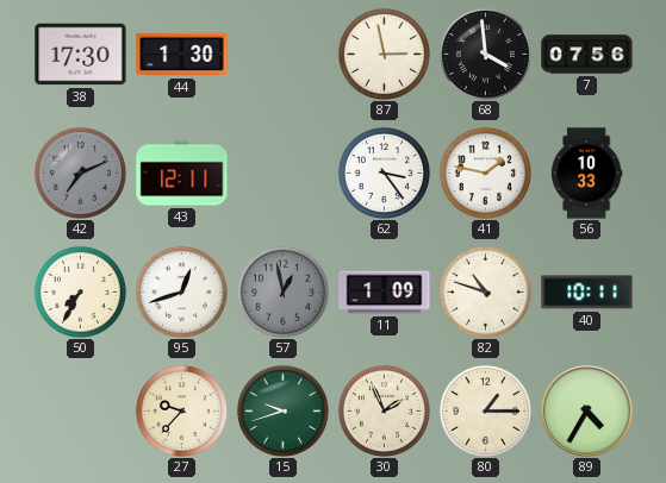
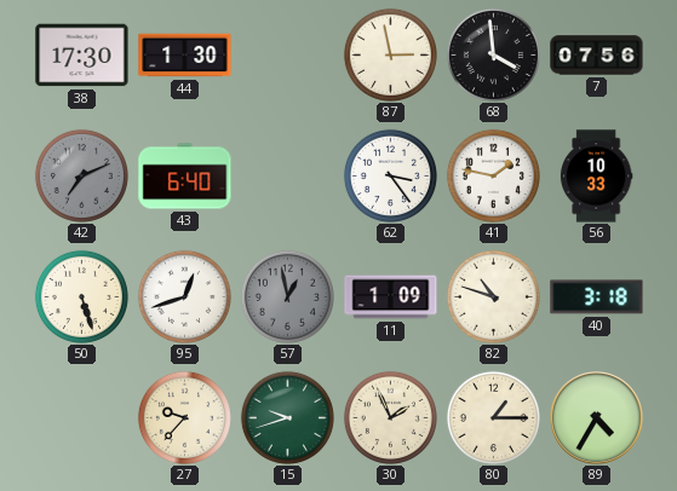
43: 12:11 -> 6:40
50: 7:35 -> 5:27
40: 10:11 -> 3:18
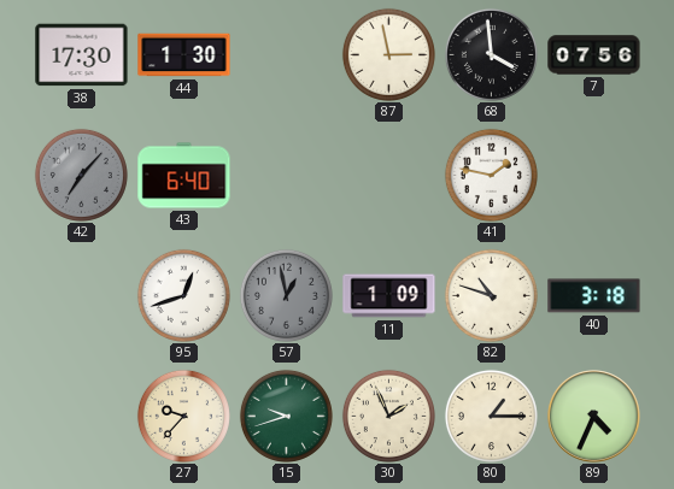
42: 7:11 -> 7:07
62: 3:24 -> none
56: 10:33 -> none
50: 5:27 -> none
89: 4:35 -> 4:34
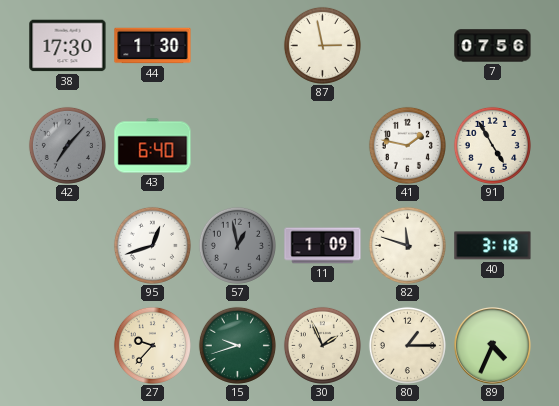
68: 3:59 -> none
91: none -> 4:55
82: 10:48 -> 11:48
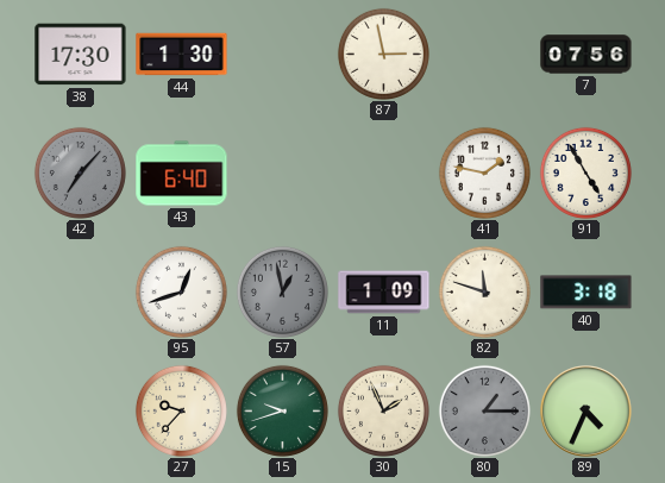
80 dial: cream -> grey
